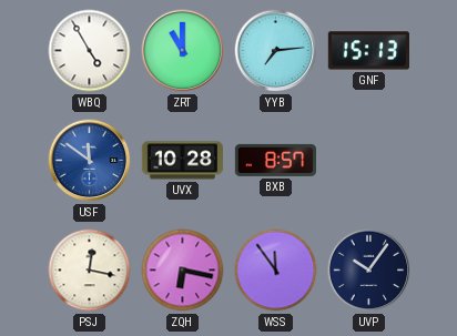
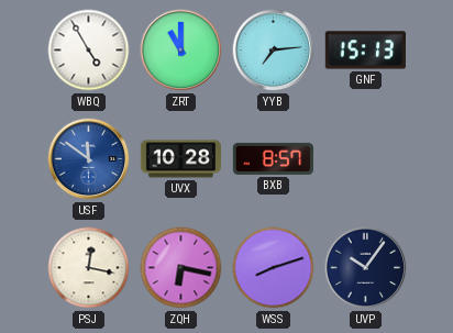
WSS: 11:54 -> 8:12
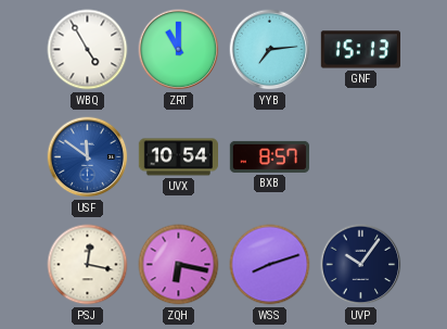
UVX: 10:28 -> 10:54
